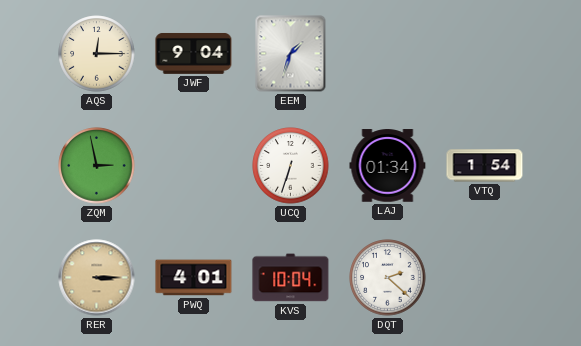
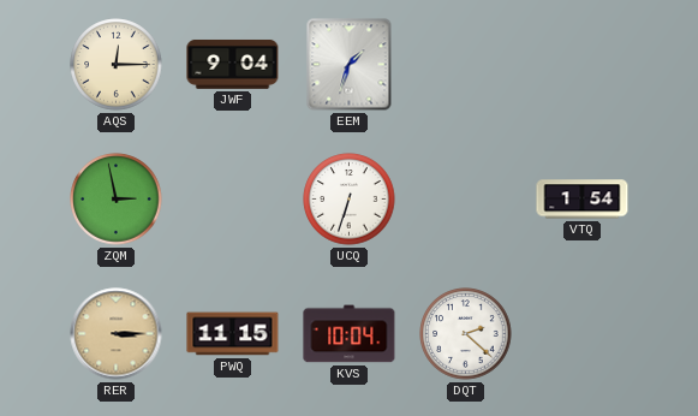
LAJ: 01:34 -> none
PWQ: 4:01 -> 11:15
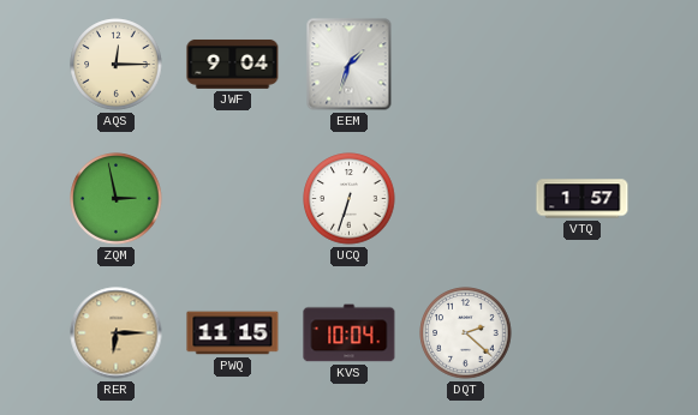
VTQ: 1:54 -> 1:57
RER: 3:15 -> 6:15
